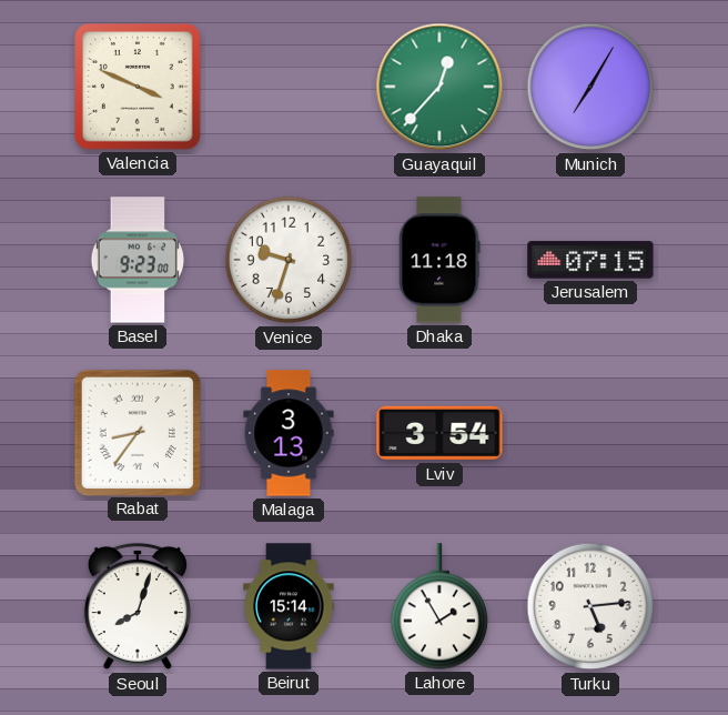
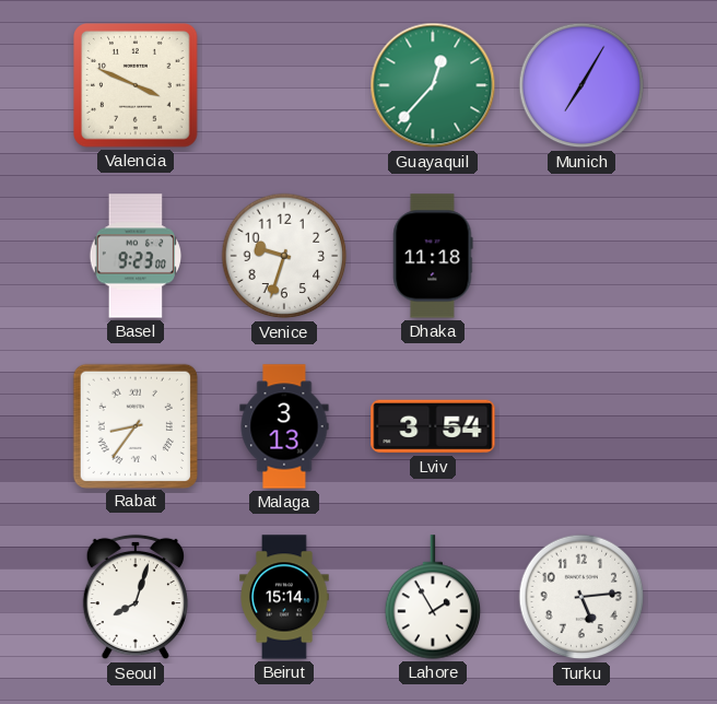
Jerusalem: 07:15 -> none
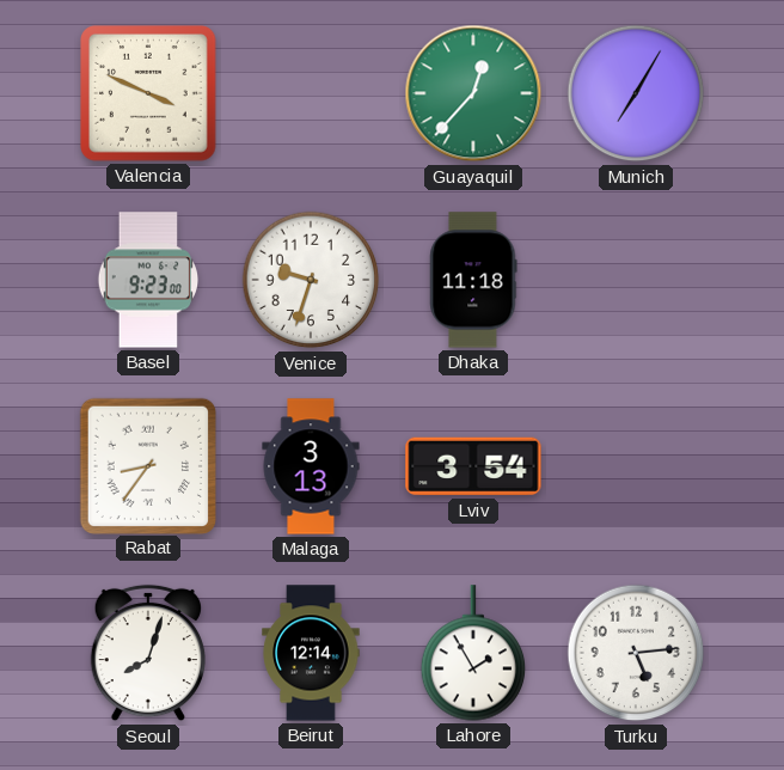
Beirut: 15:14 -> 12:14
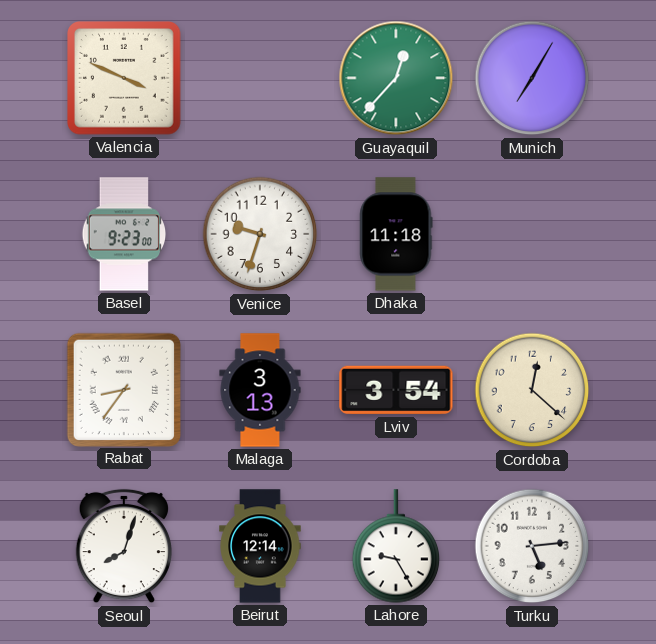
Cordoba: none -> 12:22
Lahore: 1:55 -> 9:25
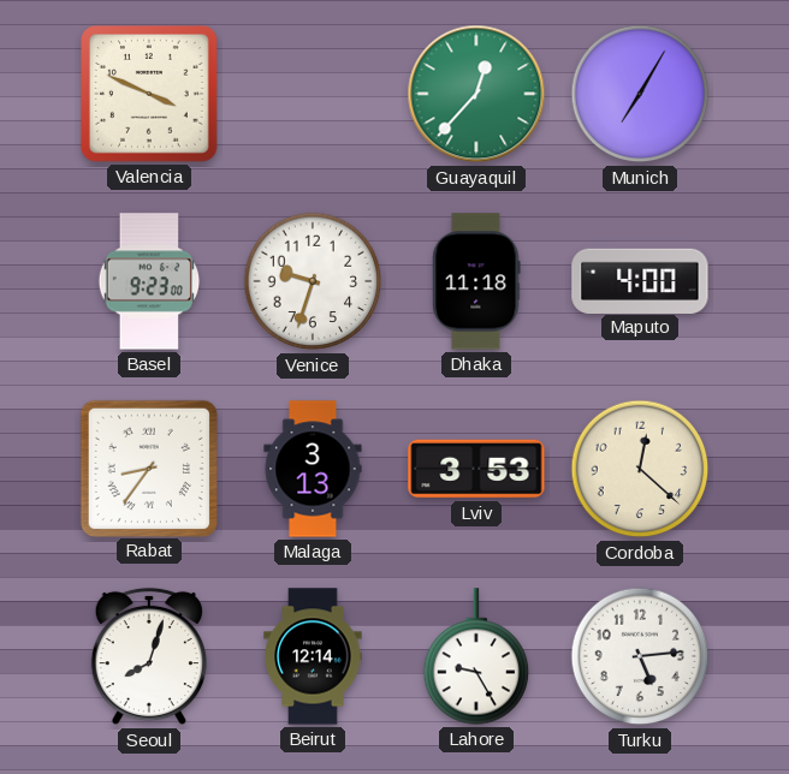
Maputo: none -> 4:00
Lviv: 3:54 -> 3:53
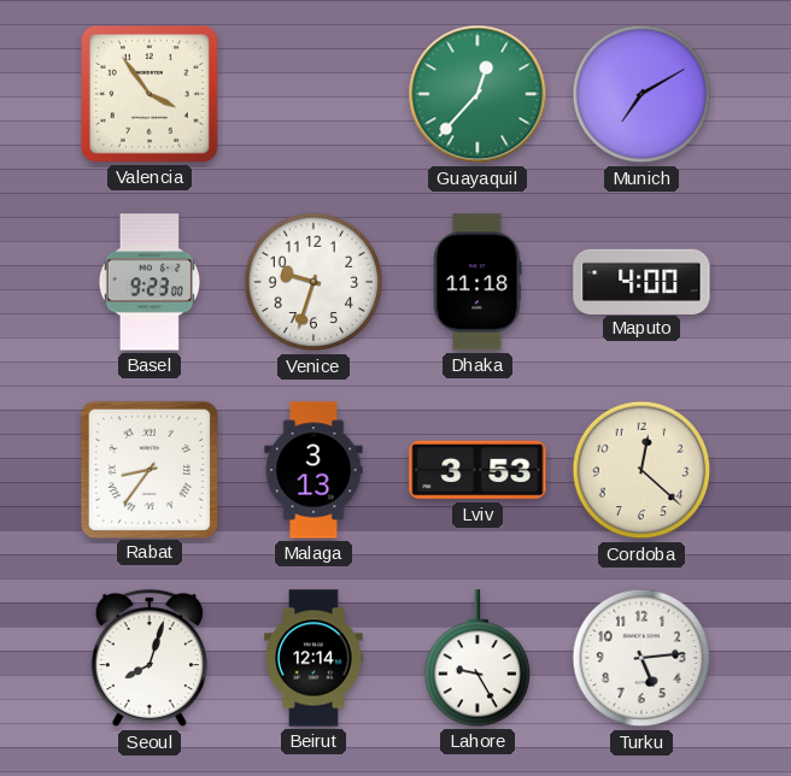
Valencia: 3:49 -> 3:54
Munich: 7:05 -> 7:10
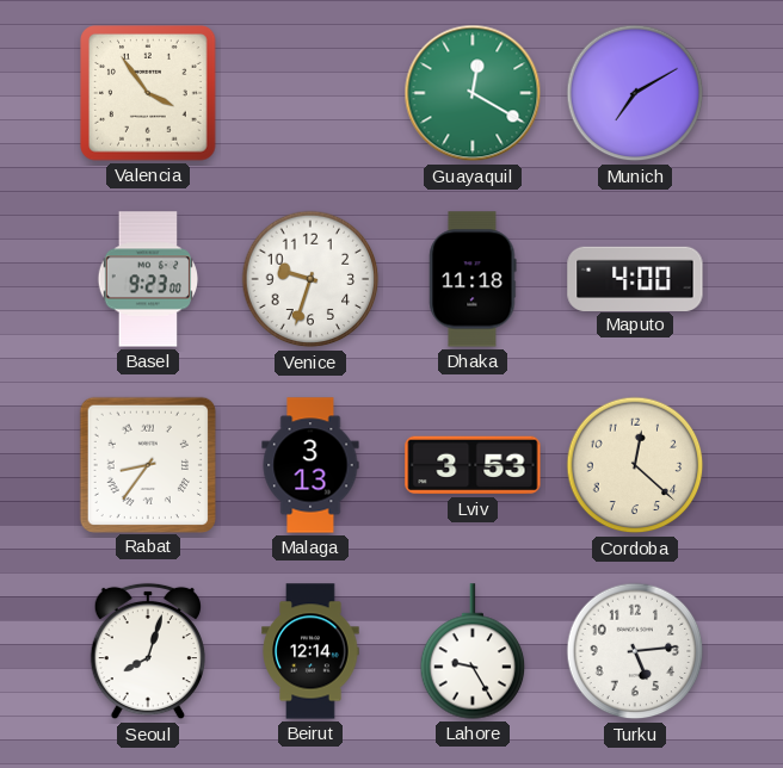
Guayaquil: 12:37 -> 12:20
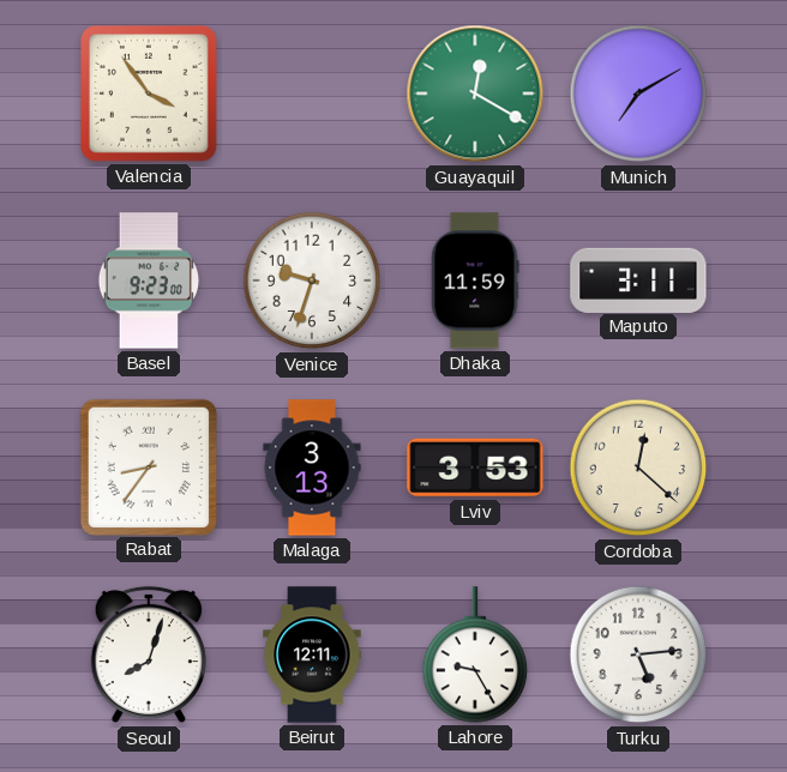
Dhaka: 11:18 -> 11:59
Maputo: 4:00 -> 3:11
Beirut: 12:14 -> 12:11
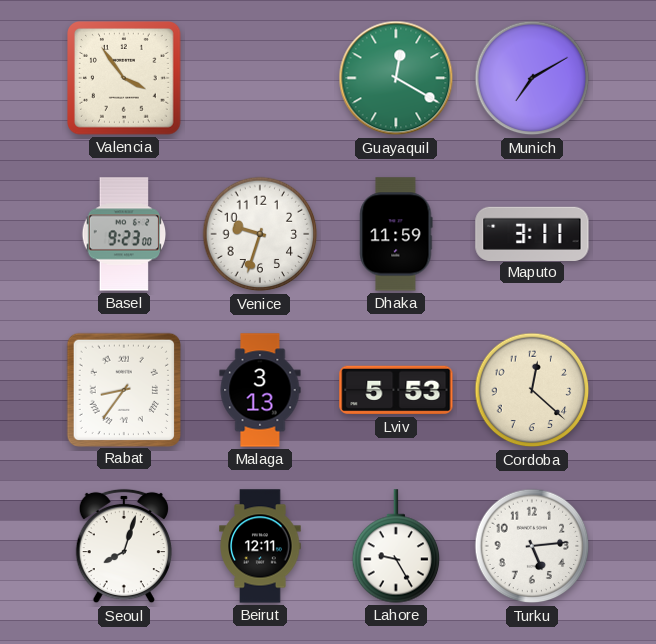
Lviv: 3:53 -> 5:53
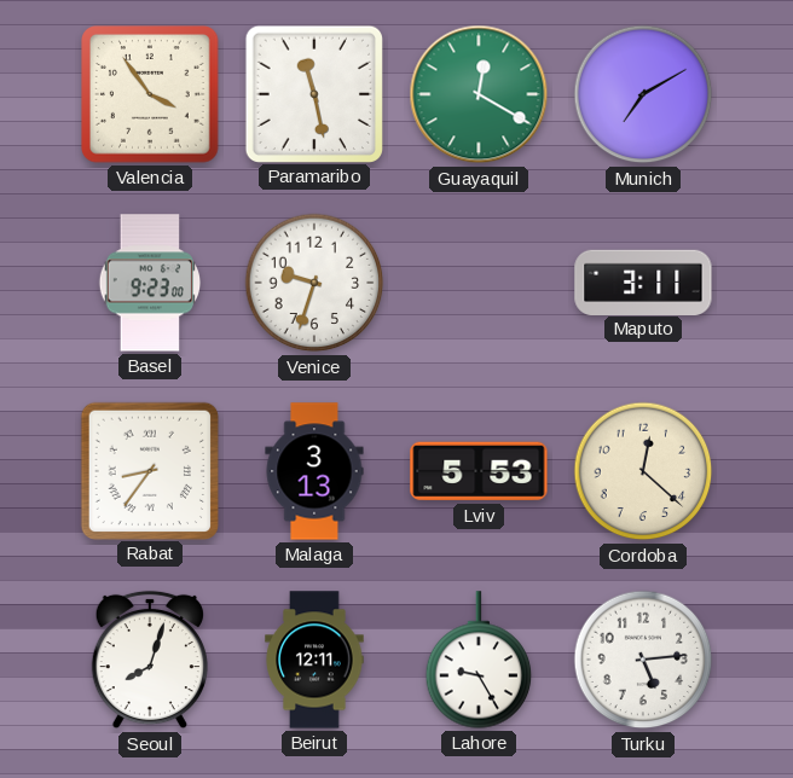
Paramaribo: none -> 11:28
Dhaka: 11:59 -> none
